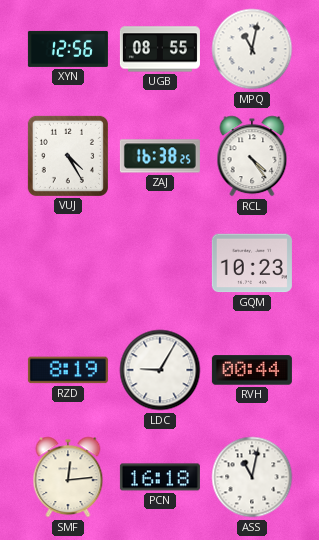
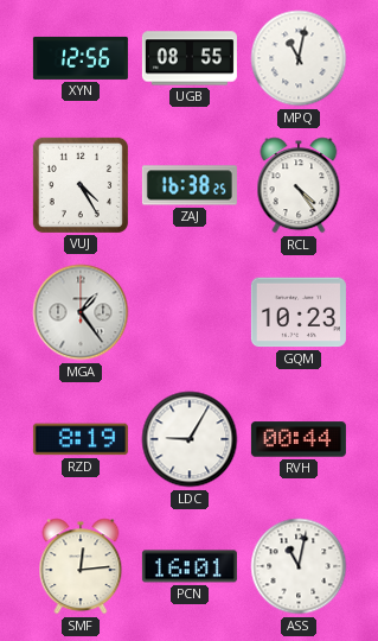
MGA: none -> 1:24
PCN: 16:18 -> 16:01
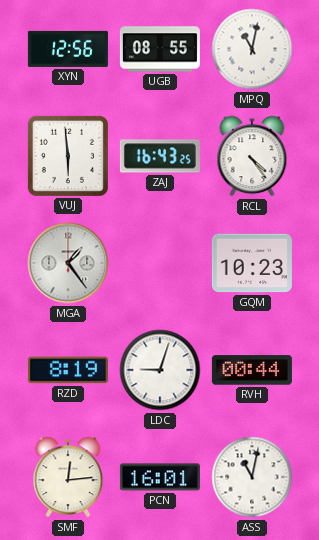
VUJ: 4:25 -> 5:59
ZAJ: 16:38 -> 16:43
LDC: 9:05 -> 9:03
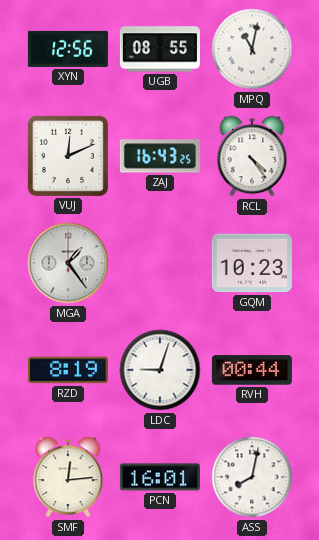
VUJ: 5:59 -> 12:11
ASS: 11:02 -> 8:02
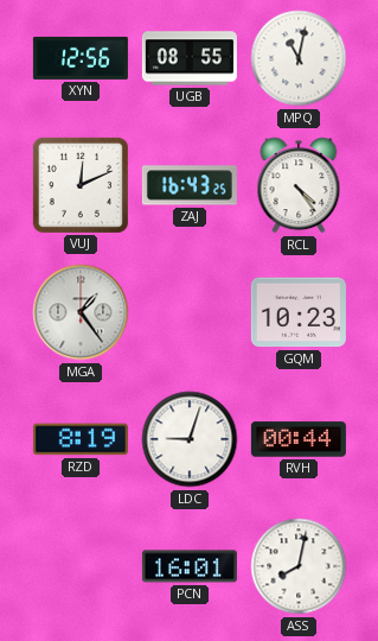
SMF: 12:14 -> none
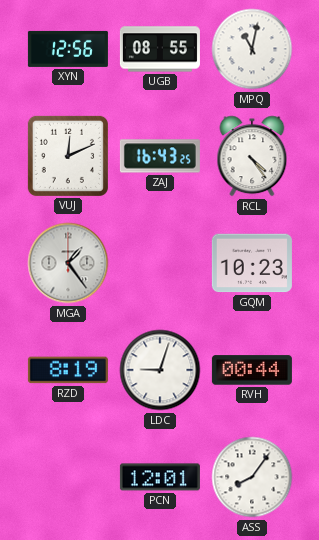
PCN: 16:01 -> 12:01
ASS: 8:02 -> 8:06
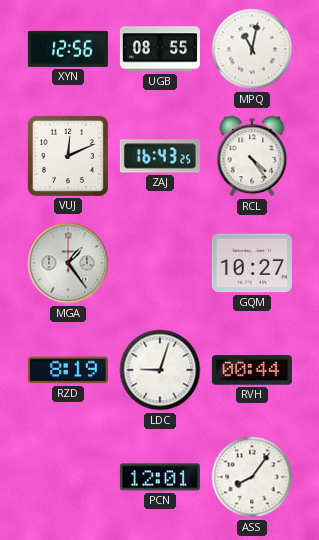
GQM: 10:23 -> 10:27
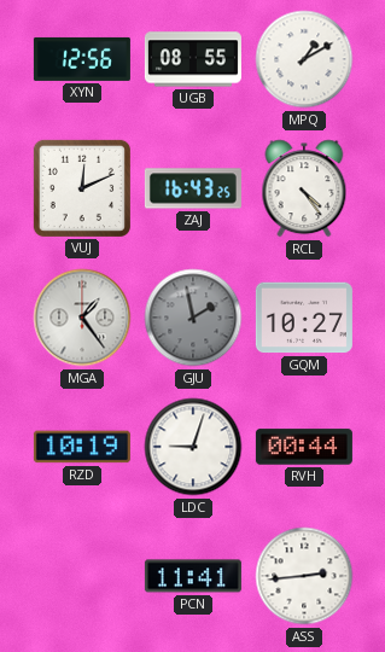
MPQ: 11:02 -> 1:10
GJU: none -> 1:58
RZD: 8:19 -> 10:19
PCN: 12:01 -> 11:41
ASS: 8:06 -> 2:44
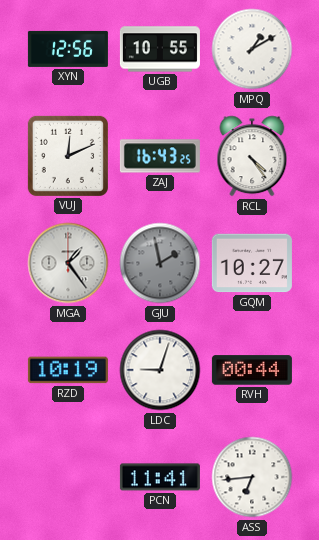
UGB: 08:55 -> 10:55
ASS: 2:44 -> 6:44
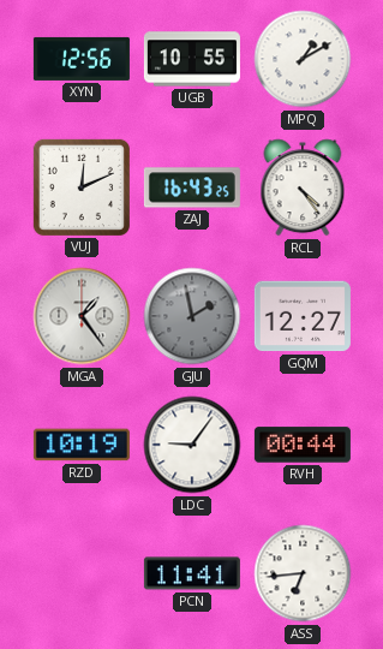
GQM: 10:27 -> 12:27
LDC: 9:03 -> 9:06
